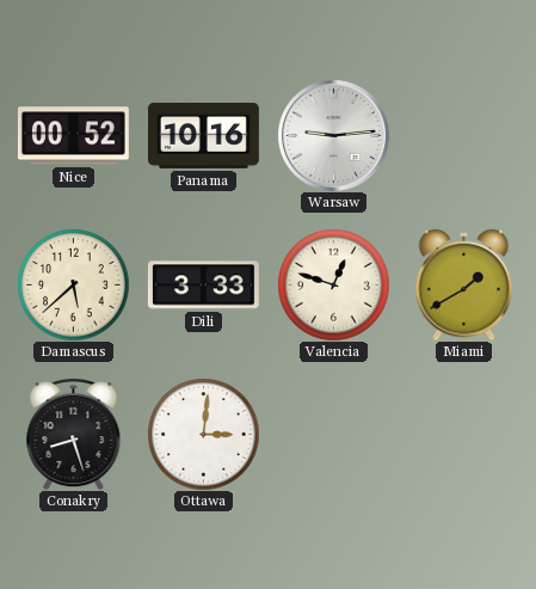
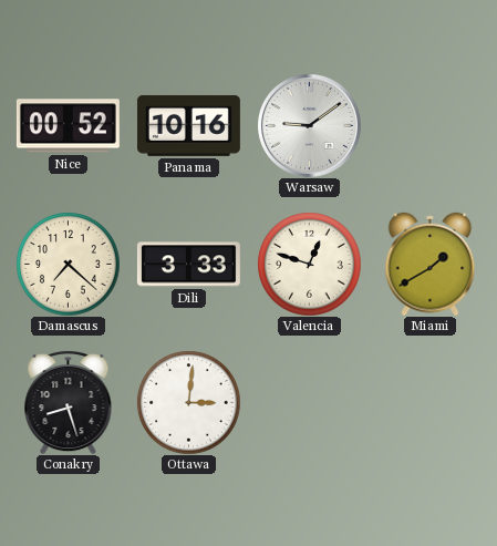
Warsaw: 9:14 -> 9:09
Damascus: 5:38 -> 7:22
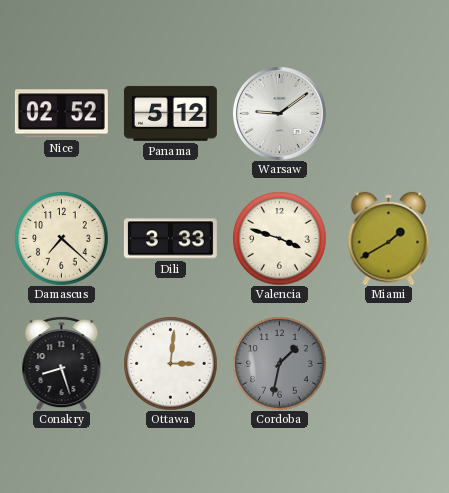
Nice: 00:52 -> 02:52
Panama: 10:16 -> 5:12
Valencia: 12:48 -> 3:48
Cordoba: none -> 1:32
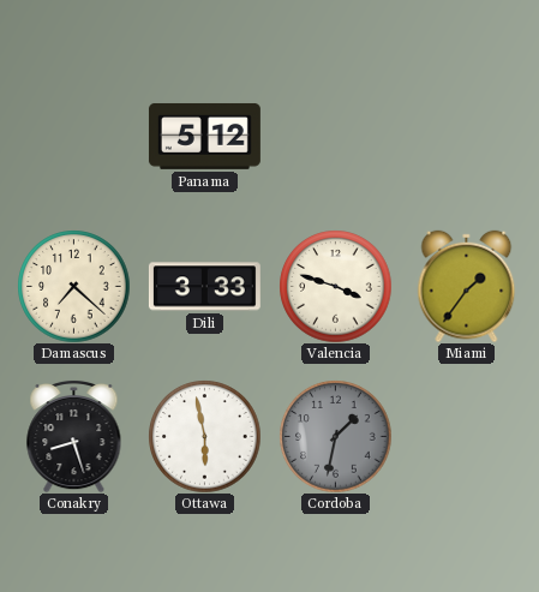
Nice: 02:52 -> none
Warsaw: 9:09 -> none
Miami: 1:40 -> 1:36
Ottawa: 3:01 -> 5:58
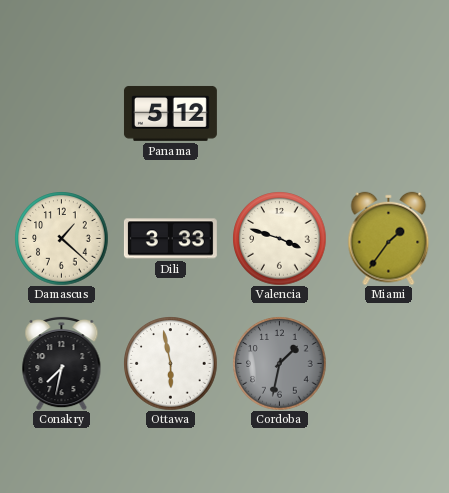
Damascus: 7:22 -> 1:22
Conakry: 8:27 -> 7:32
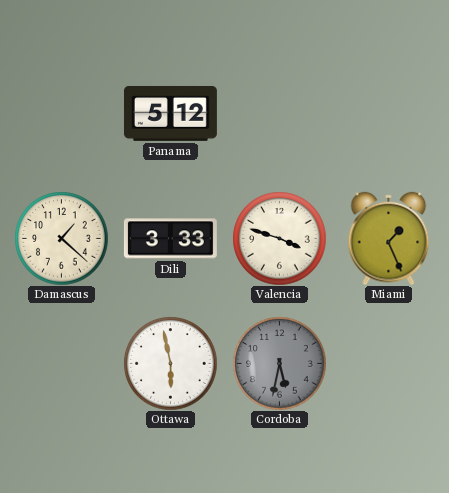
Miami: 1:36 -> 1:26
Conakry: 7:32 -> none
Cordoba: 1:32 -> 5:32
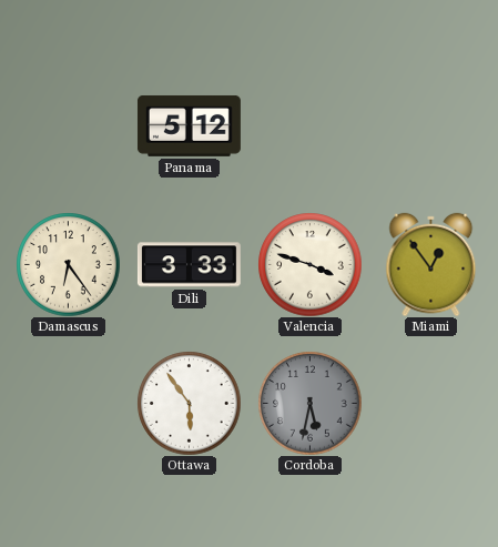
Damascus: 1:22 -> 6:24
Miami: 1:26 -> 12:54
Ottawa: 5:58 -> 5:54
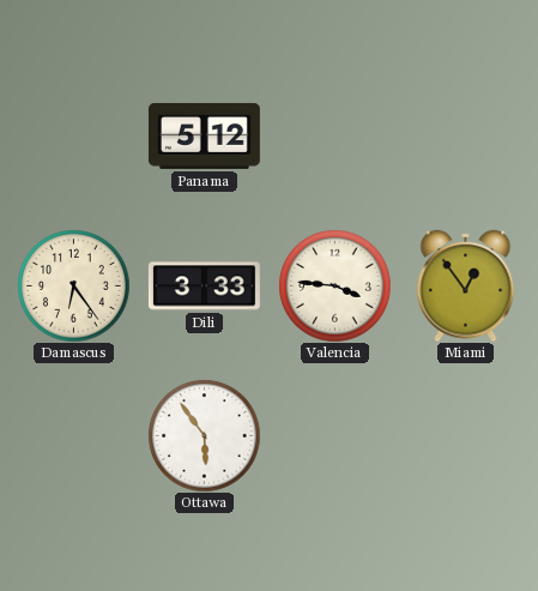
Valencia: 3:48 -> 3:46
Cordoba: 5:32 -> none
